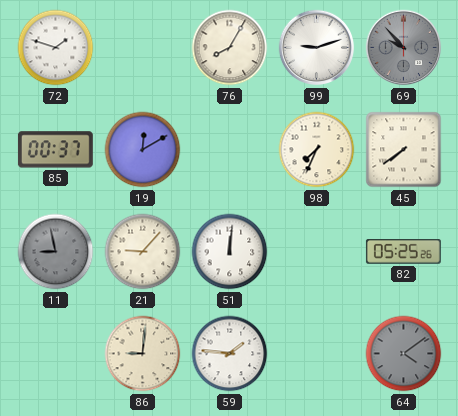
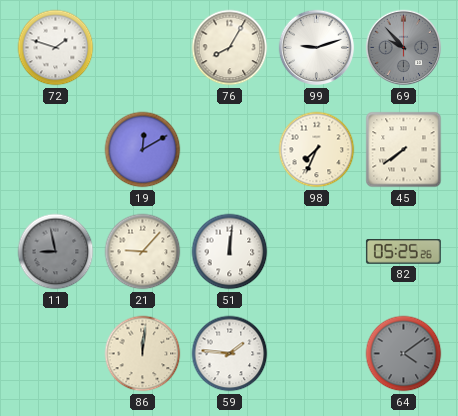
85: 00:37 -> none
86: 9:01 -> 12:01
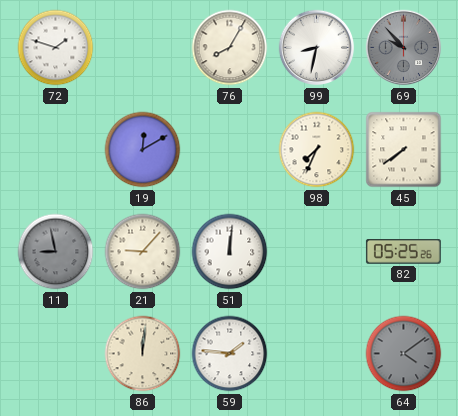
99: 9:12 -> 8:32
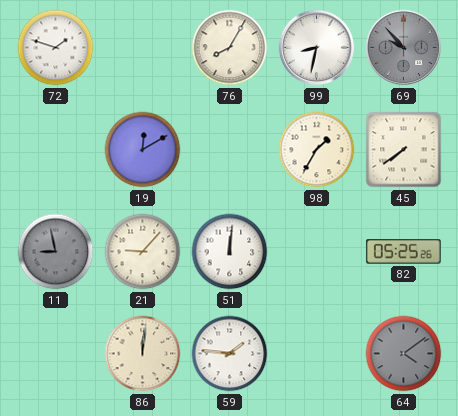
98: 7:34 -> 1:35
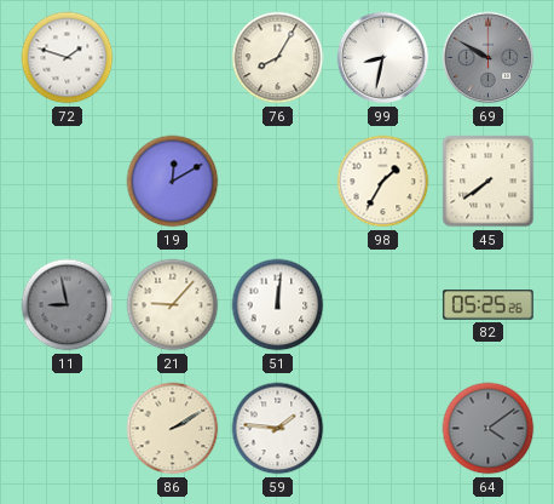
69: 9:53 -> 9:50
86: 12:01 -> 2:10
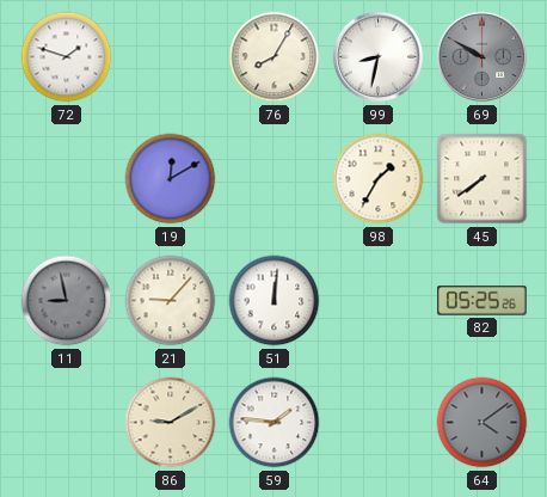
86: 2:10 -> 9:10
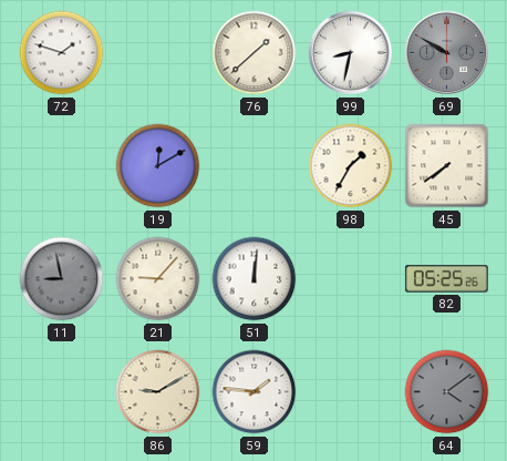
76: 8:05 -> 1:38
